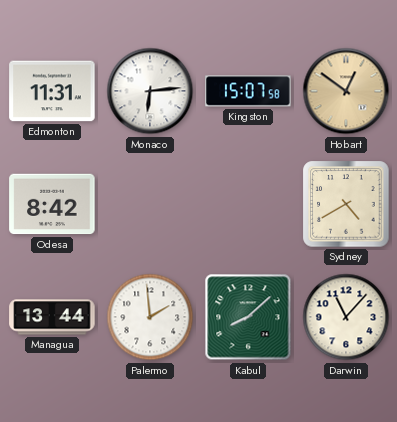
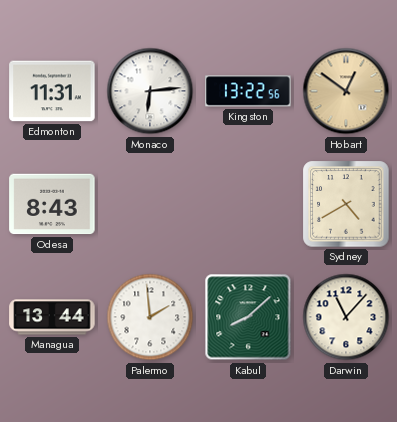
Kingston: 15:07 -> 13:22
Odesa: 8:42 -> 8:43
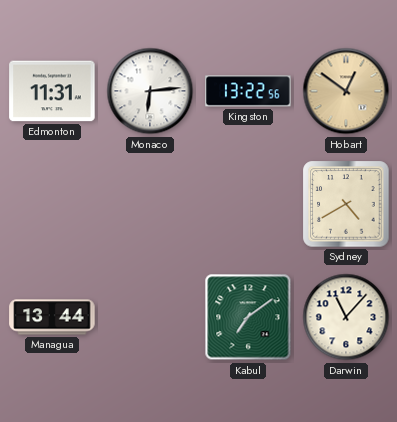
Odesa: 8:43 -> none
Palermo: 1:59 -> none
Kabul: 8:08 -> 7:09
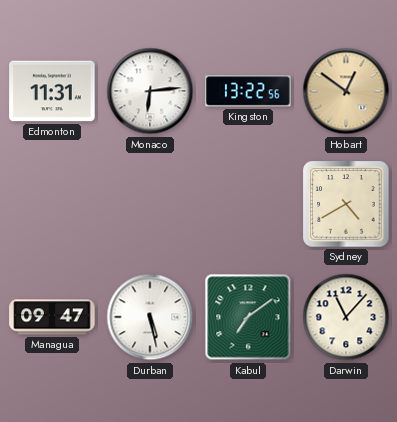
Managua: 13:44 -> 09:47
Durban: none -> 5:28
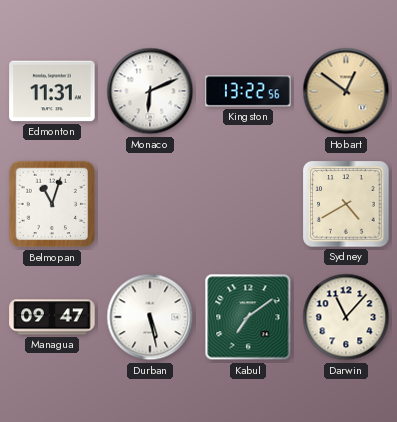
Monaco: 6:14 -> 6:11
Belmopan: none -> 11:03
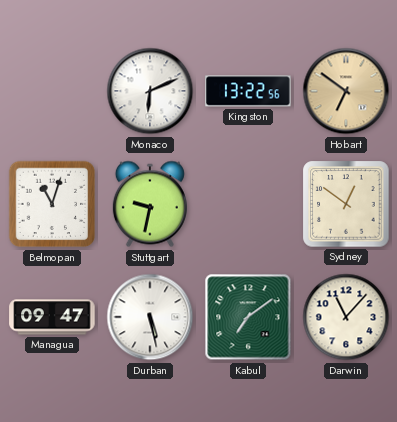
Edmonton: 11:31 -> none
Hobart: 12:51 -> 6:51
Stuttgart: none -> 9:32
Sydney: 4:40 -> 12:51
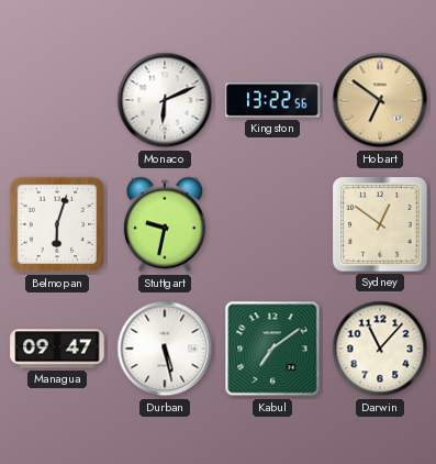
Belmopan: 11:03 -> 6:03
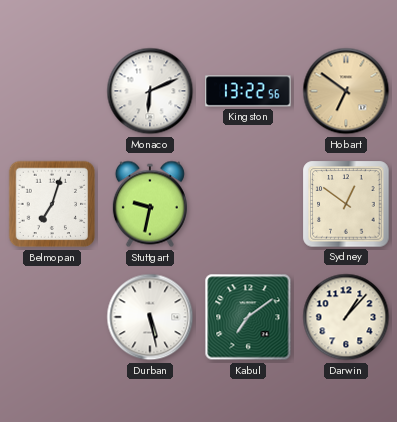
Belmopan: 6:03 -> 7:03
Managua: 09:47 -> none
Darwin: 11:07 -> 1:07
